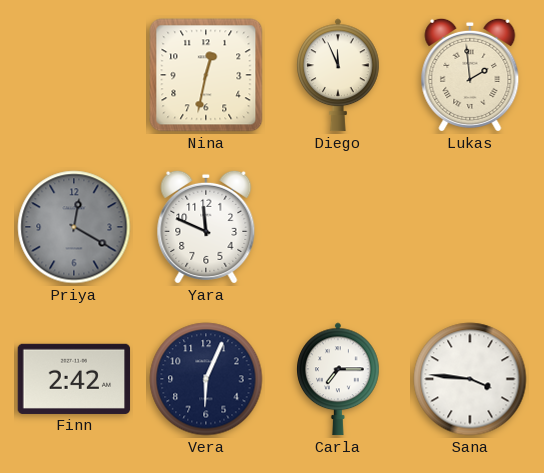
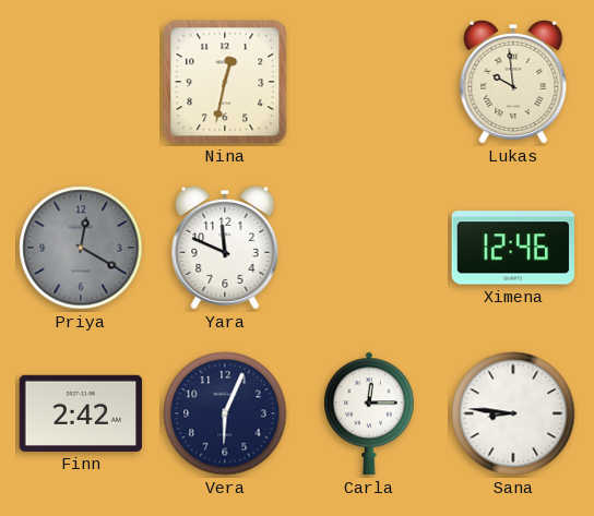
Diego: 11:56 -> none
Lukas: 1:59 -> 9:59
Ximena: none -> 12:46
Carla: 7:15 -> 12:15
Sana: 3:46 -> 8:46
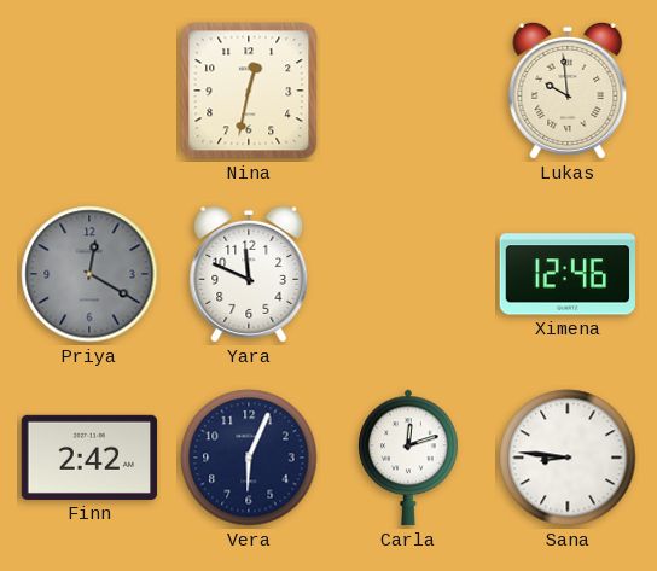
Carla: 12:15 -> 12:12
